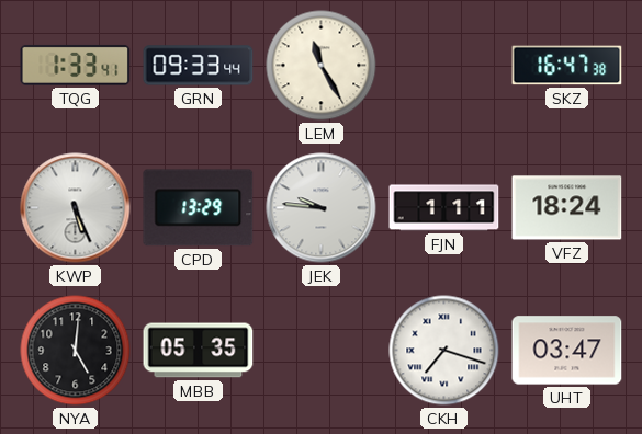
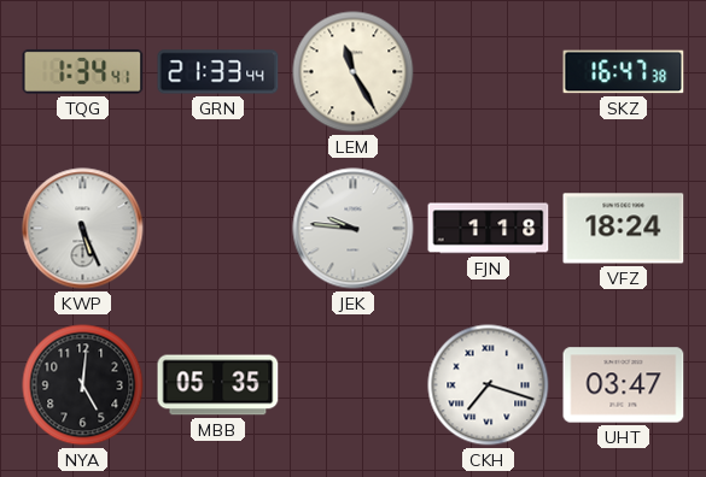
TQG: 1:33 -> 1:34
GRN: 09:33 -> 21:33
CPD: 13:29 -> none
FJN: 1:11 -> 1:18
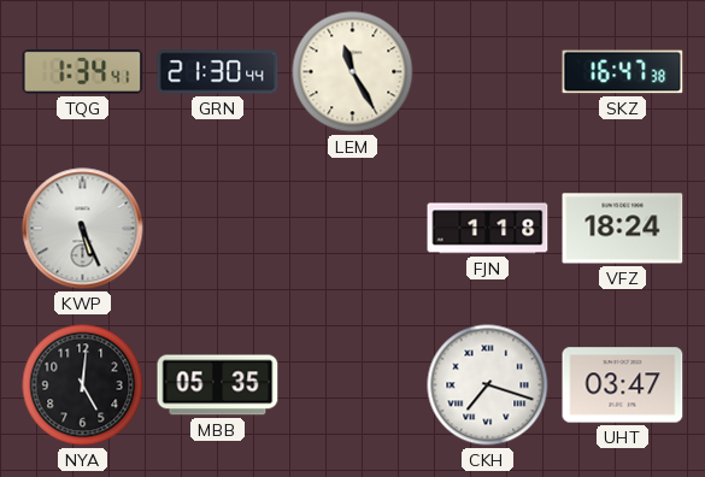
GRN: 21:33 -> 21:30
JEK: 9:46 -> none
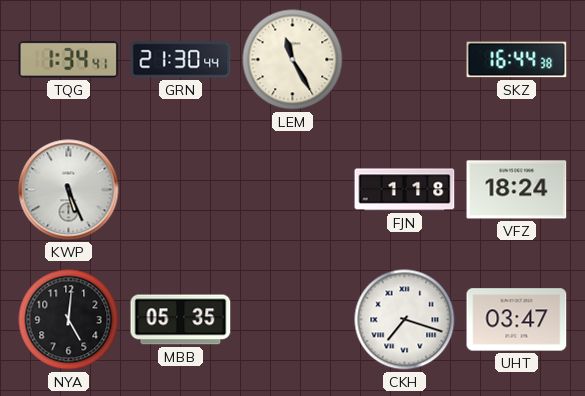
SKZ: 16:47 -> 16:44
